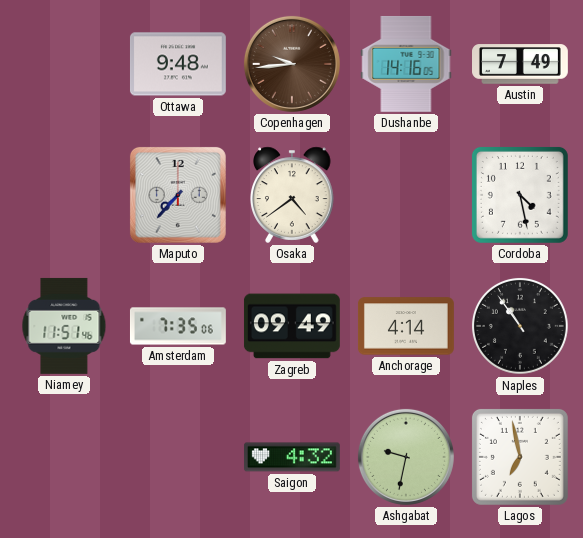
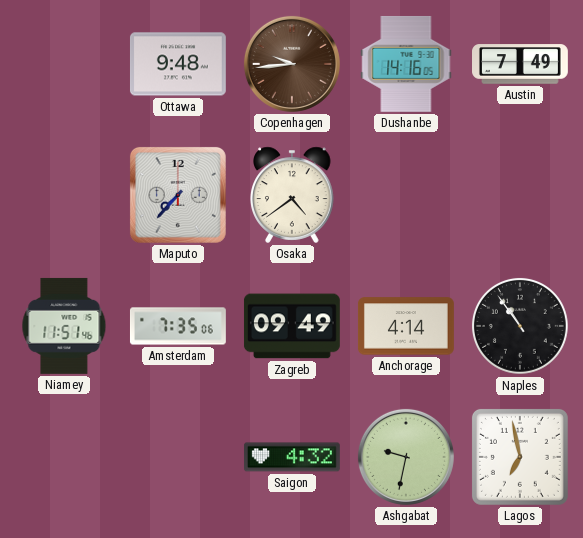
Cordoba: 4:28 -> none
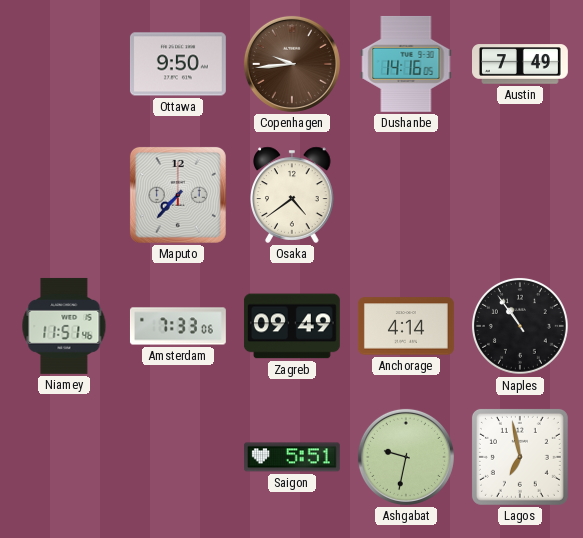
Ottawa: 9:48 -> 9:50
Amsterdam: 7:35 -> 7:33
Saigon: 4:32 -> 5:51
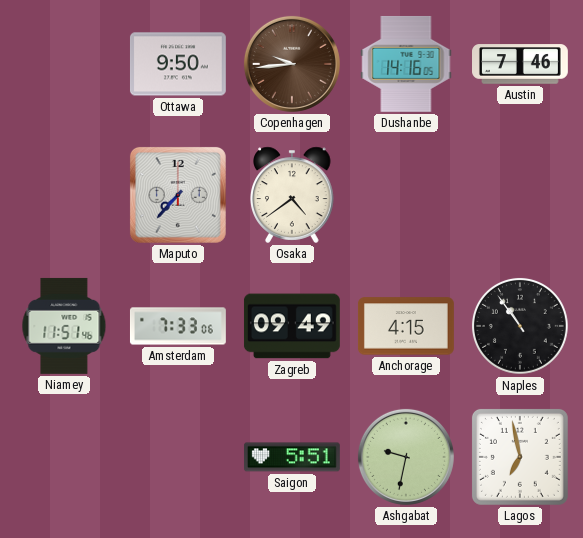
Austin: 7:49 -> 7:46
Anchorage: 4:14 -> 4:15
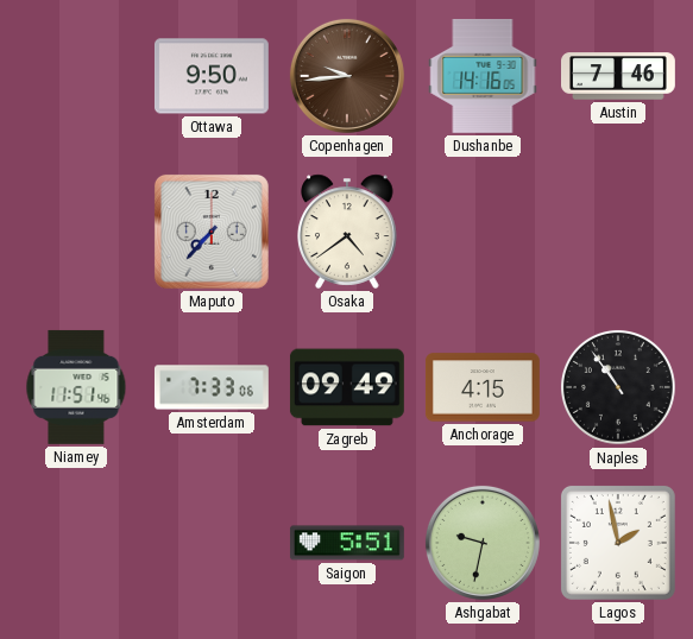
Lagos: 6:58 -> 1:58
